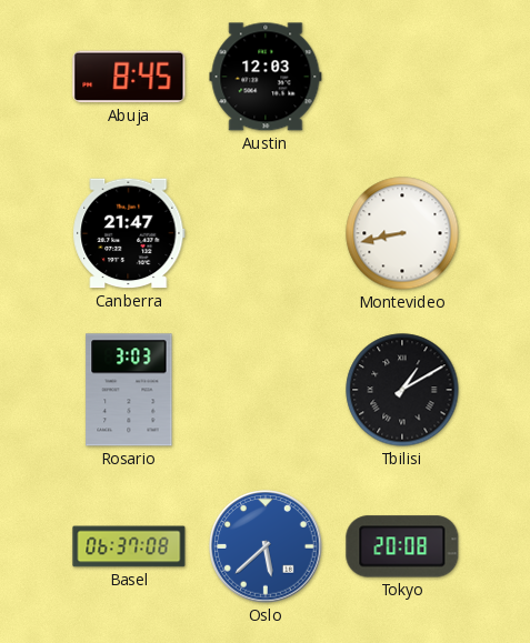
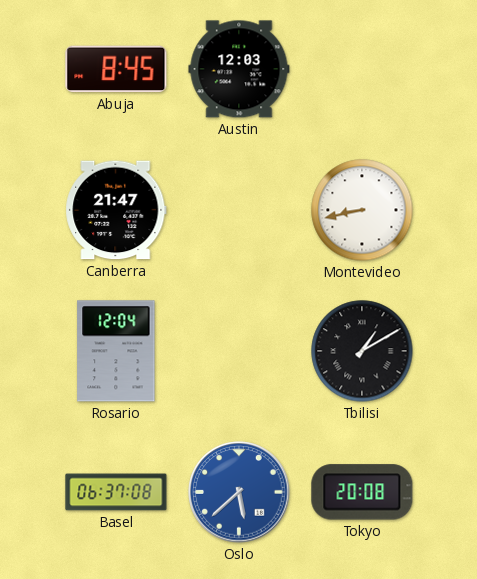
Rosario: 3:03 -> 12:04
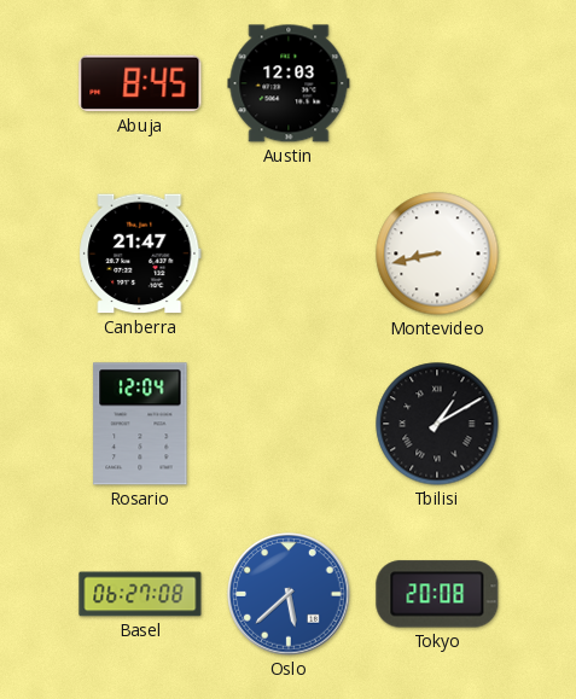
Basel: 06:37 -> 06:27
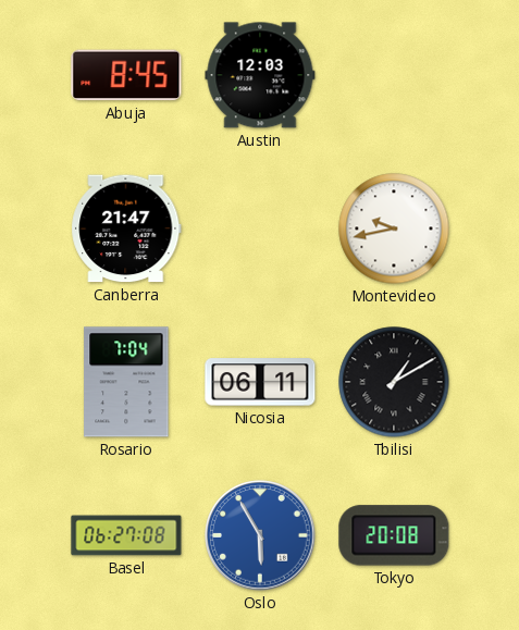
Montevideo: 8:43 -> 9:43
Rosario: 12:04 -> 7:04
Nicosia: none -> 06:11
Oslo: 5:38 -> 5:55
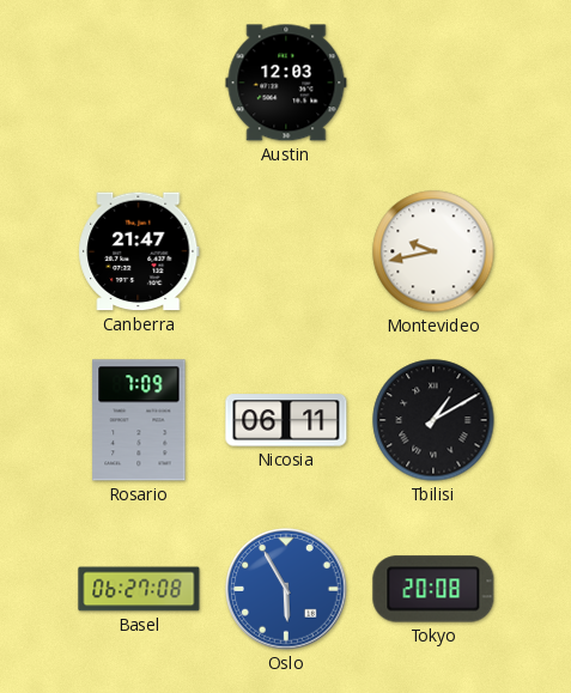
Abuja: 8:45 -> none
Rosario: 7:04 -> 7:09
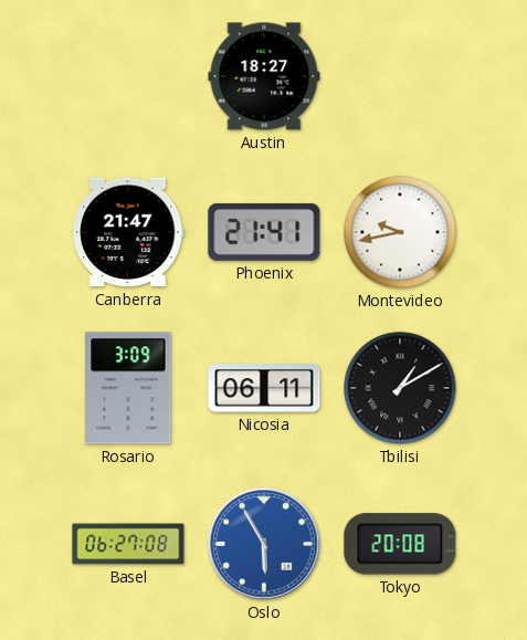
Austin: 12:03 -> 18:27
Phoenix: none -> 21:41
Rosario: 7:09 -> 3:09
